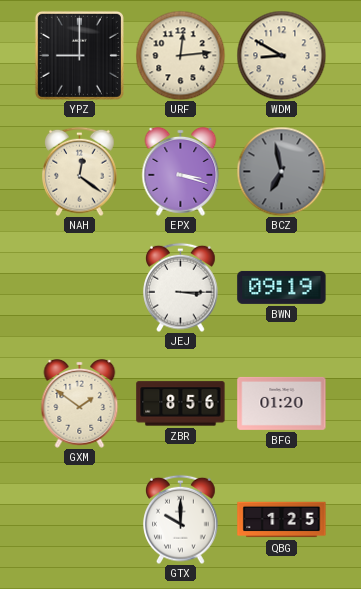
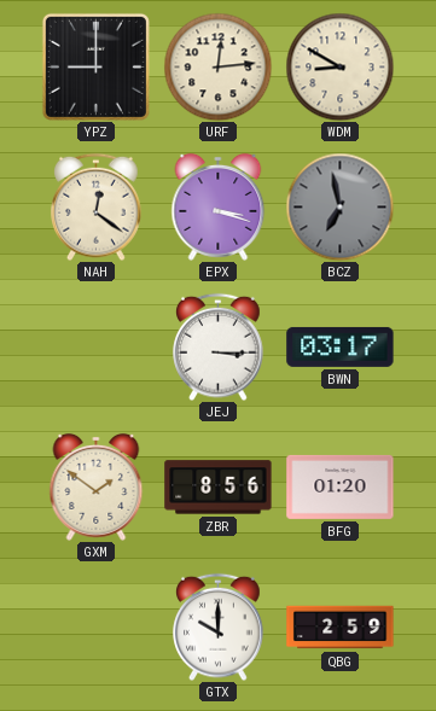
BWN: 09:19 -> 03:17
QBG: 1:25 -> 2:59
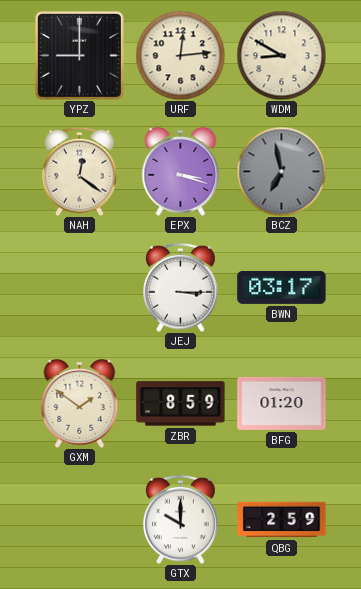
ZBR: 8:56 -> 8:59
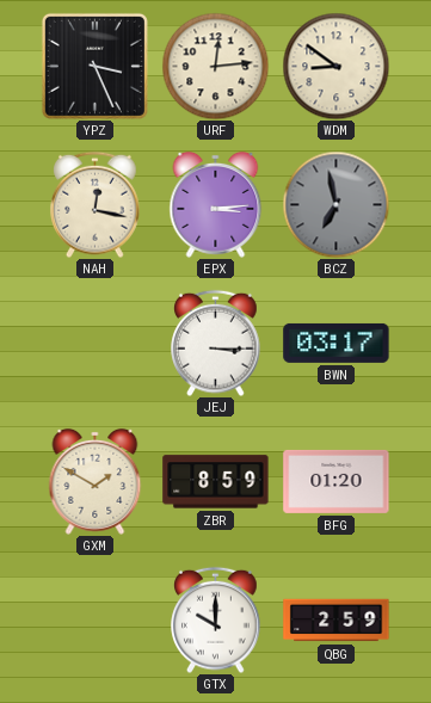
YPZ: 9:00 -> 3:26
WDM: 8:50 -> 8:51
NAH: 12:21 -> 12:17
EPX: 3:18 -> 3:14
GXM: 1:51 -> 1:50
